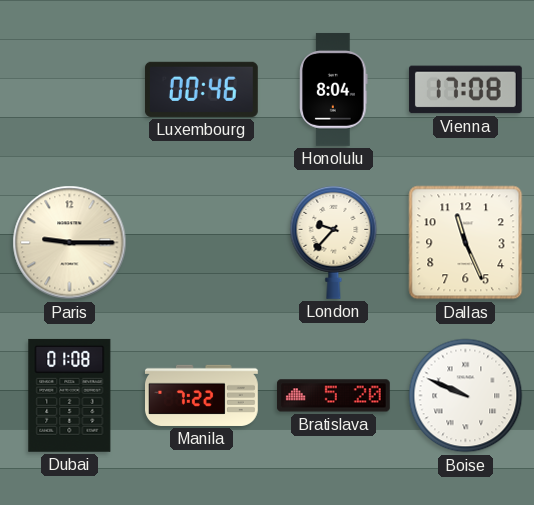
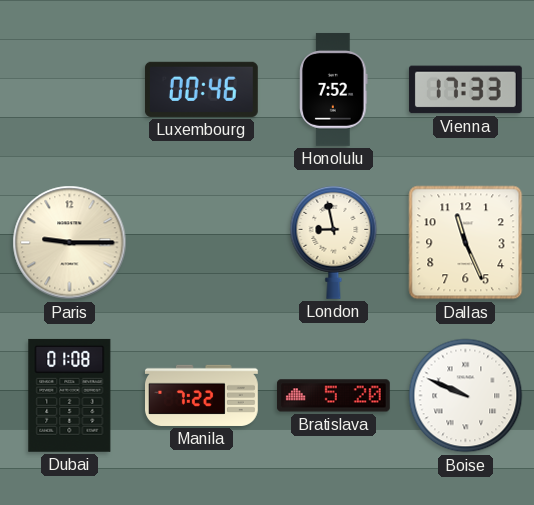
Honolulu: 8:04 -> 7:52
Vienna: 17:08 -> 17:33
London: 9:37 -> 8:58
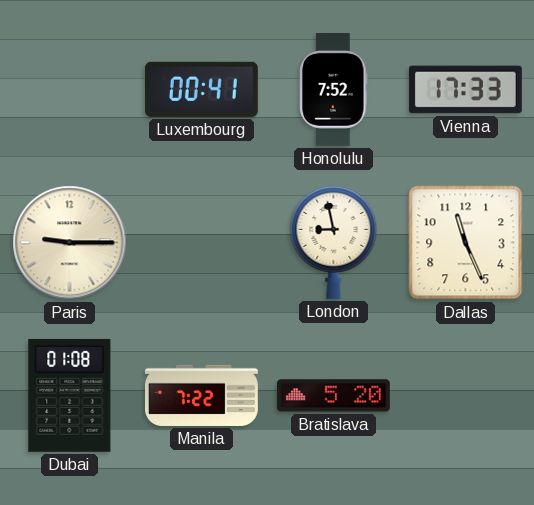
Luxembourg: 00:46 -> 00:41
Boise: 9:49 -> none
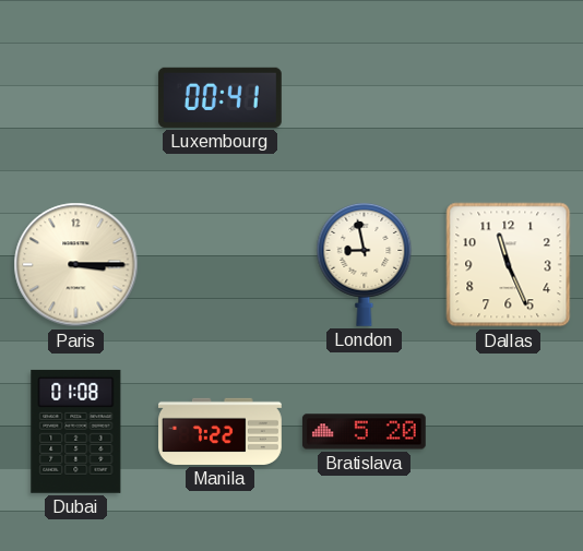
Honolulu: 7:52 -> none
Vienna: 17:33 -> none
Paris: 9:15 -> 3:15
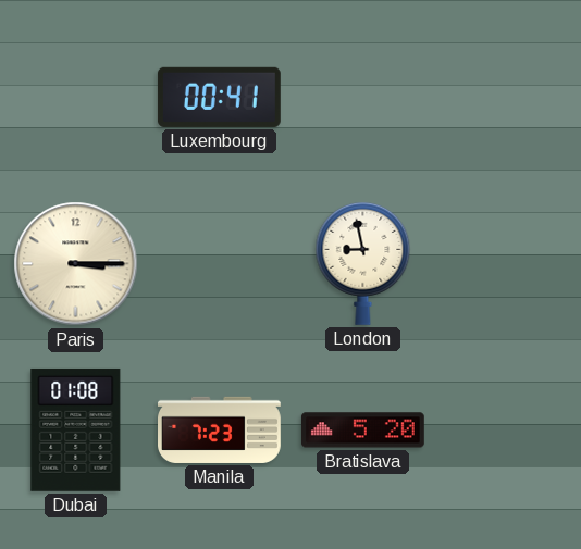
Dallas: 11:26 -> none
Manila: 7:22 -> 7:23
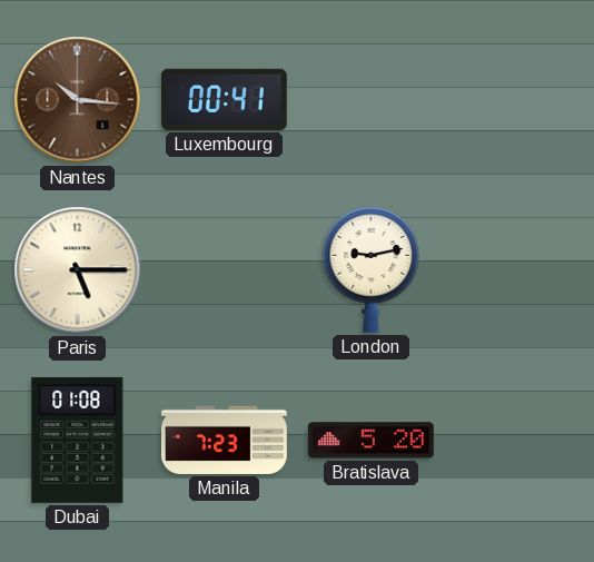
Nantes: none -> 10:16
Paris: 3:15 -> 5:15
London: 8:58 -> 9:13
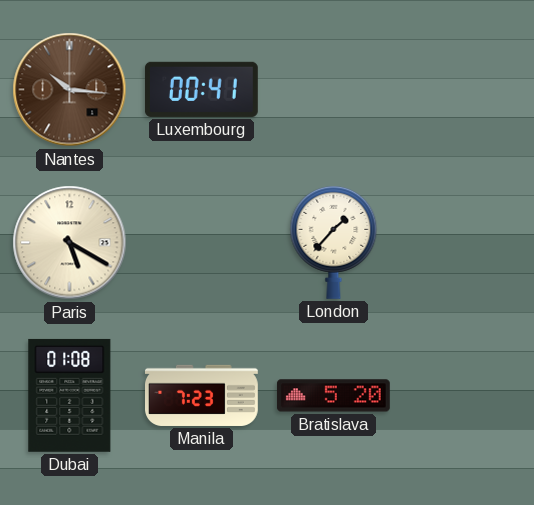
Paris: 5:15 -> 5:20
London: 9:13 -> 1:37
